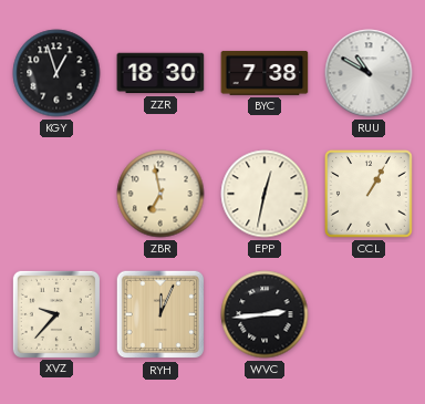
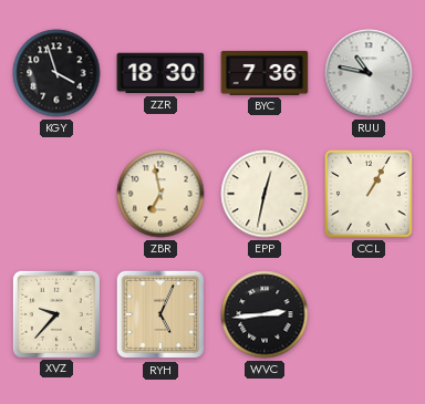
KGY: 12:57 -> 3:57
BYC: 7:38 -> 7:36
RUU: 10:50 -> 10:47
RYH: 12:04 -> 5:04
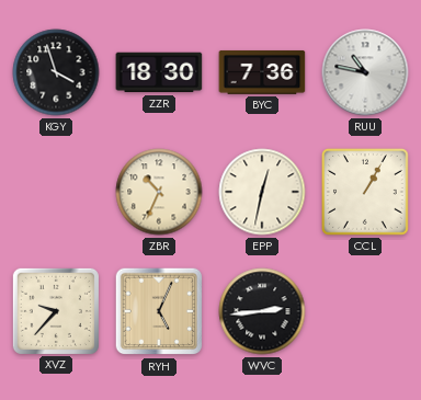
ZBR: 6:58 -> 10:34
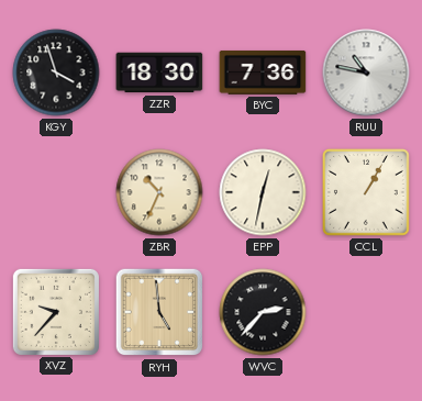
RYH: 5:04 -> 4:59
WVC: 2:44 -> 2:37
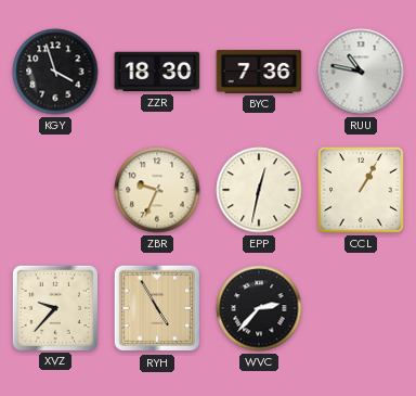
ZBR: 10:34 -> 9:34
RYH: 4:59 -> 4:55
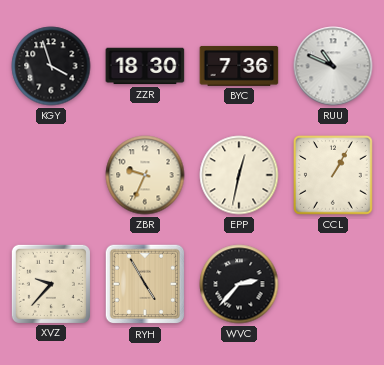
RUU: 10:47 -> 10:49
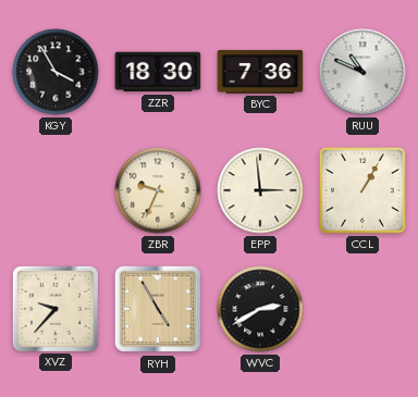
KGY: 3:57 -> 3:55
EPP: 12:32 -> 2:59
WVC: 2:37 -> 2:40
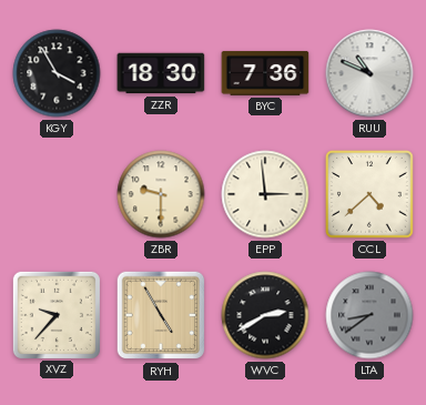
ZBR: 9:34 -> 9:30
CCL: 1:05 -> 4:38
LTA: none -> 8:39
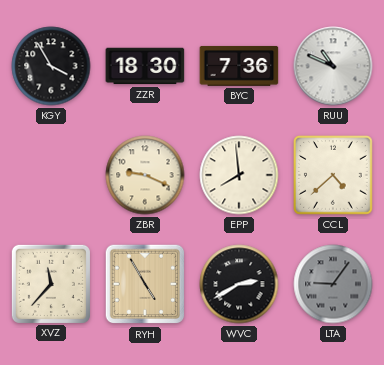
ZBR: 9:30 -> 9:19
EPP: 2:59 -> 7:59
XVZ: 9:37 -> 11:37
LTA: 8:39 -> 9:06
